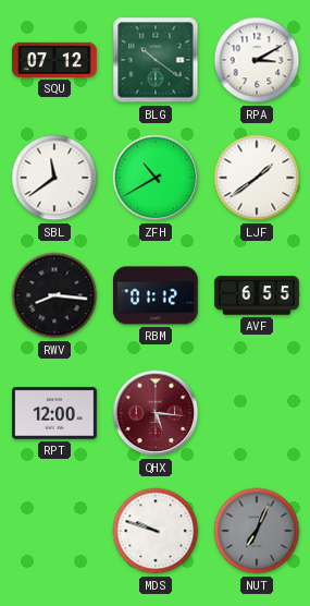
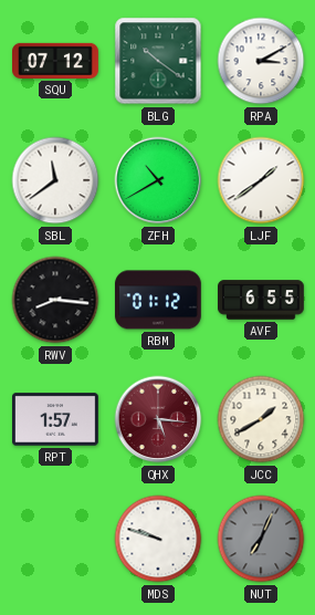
RPT: 12:00 -> 1:57
JCC: none -> 1:40
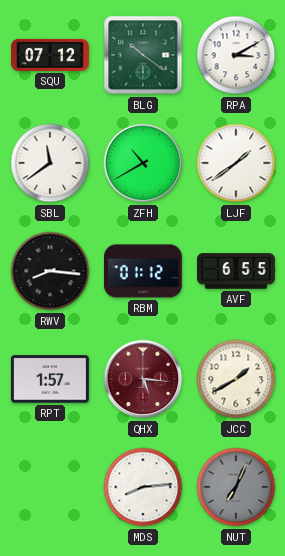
MDS: 9:48 -> 8:14
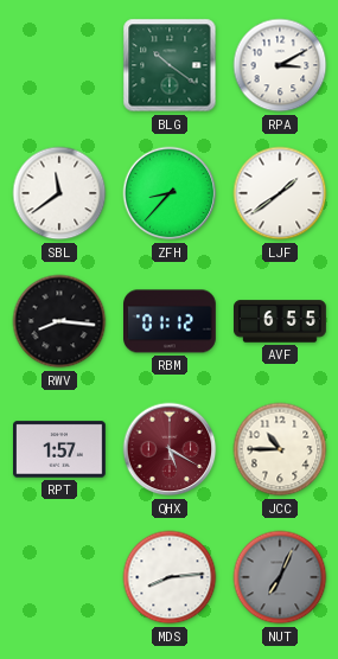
SQU: 07:12 -> none
ZFH: 10:40 -> 8:37
QHX: 5:16 -> 5:20
JCC: 1:40 -> 10:45
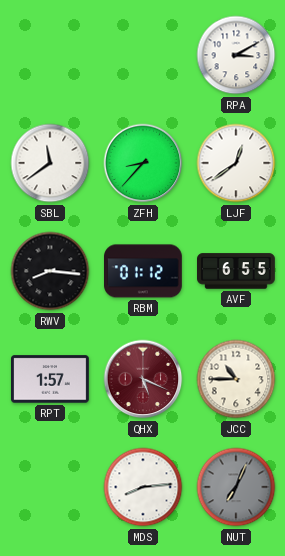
BLG: 10:21 -> none
LJF: 1:39 -> 12:39
QHX: 5:20 -> 5:19
